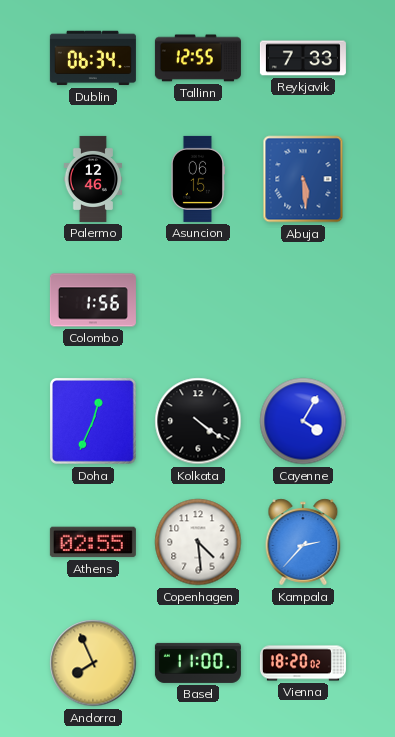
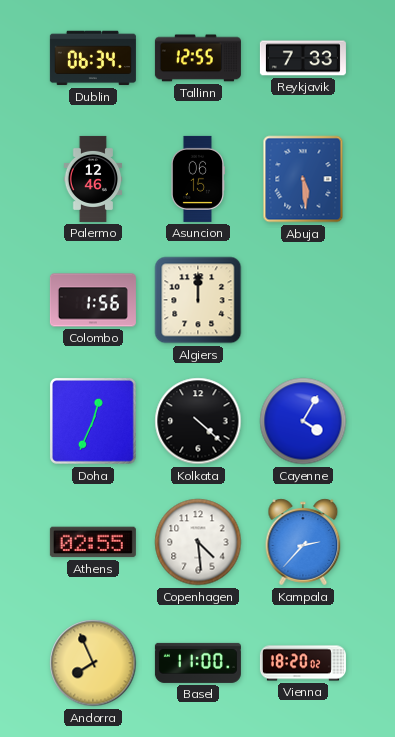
Algiers: none -> 12:00
Kolkata: 4:21 -> 4:22
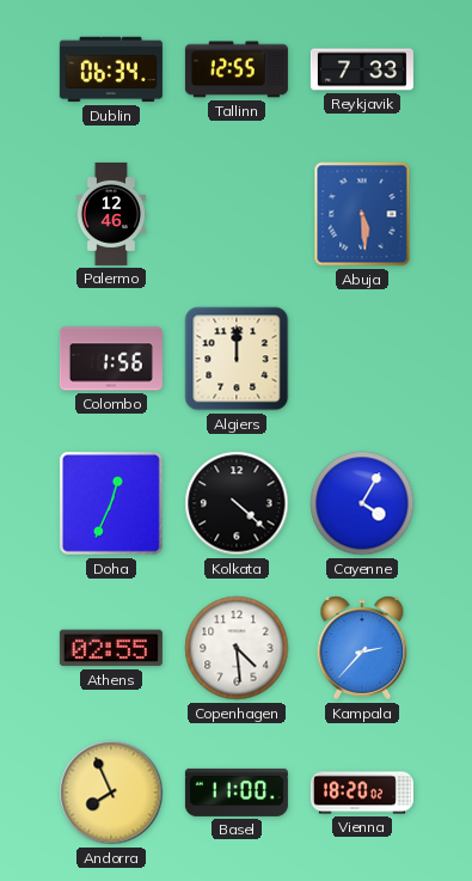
Asuncion: 06:15 -> none
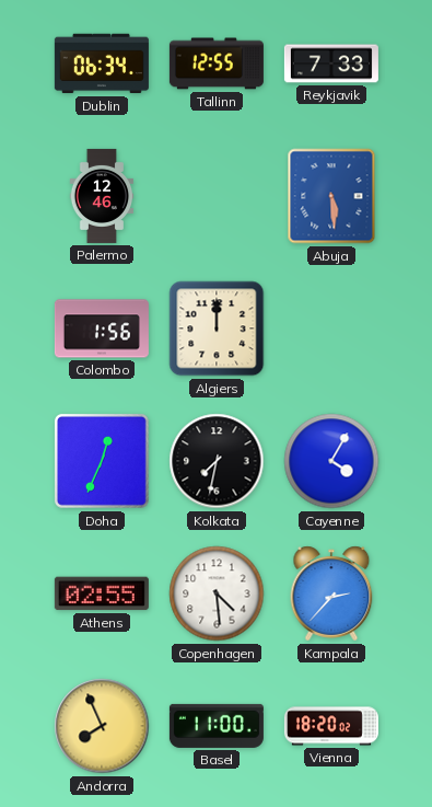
Kolkata: 4:22 -> 7:32
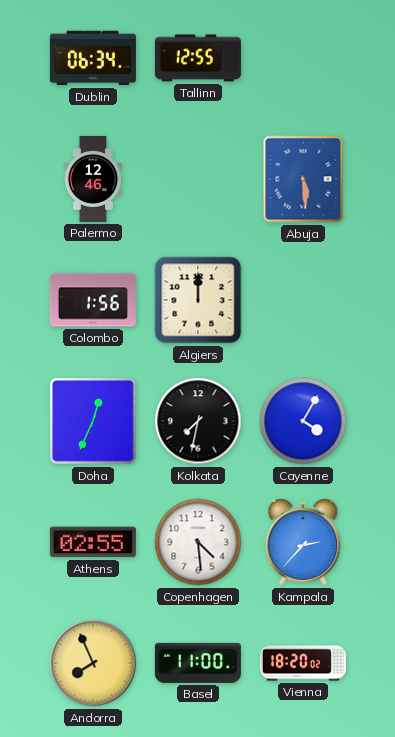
Reykjavik: 7:33 -> none
